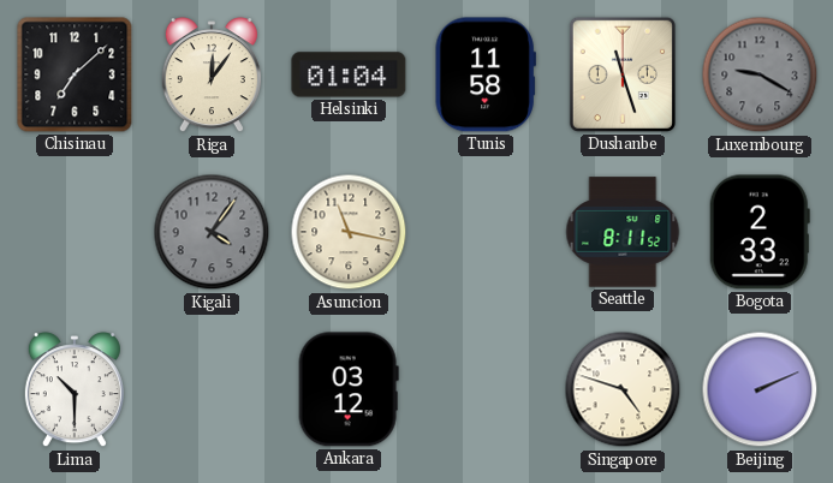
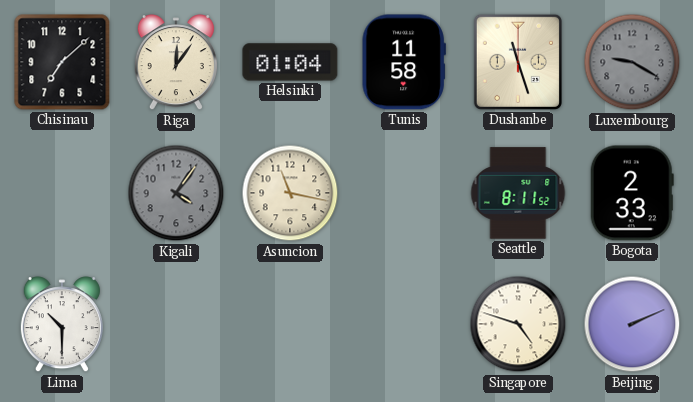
Ankara: 03:12 -> none
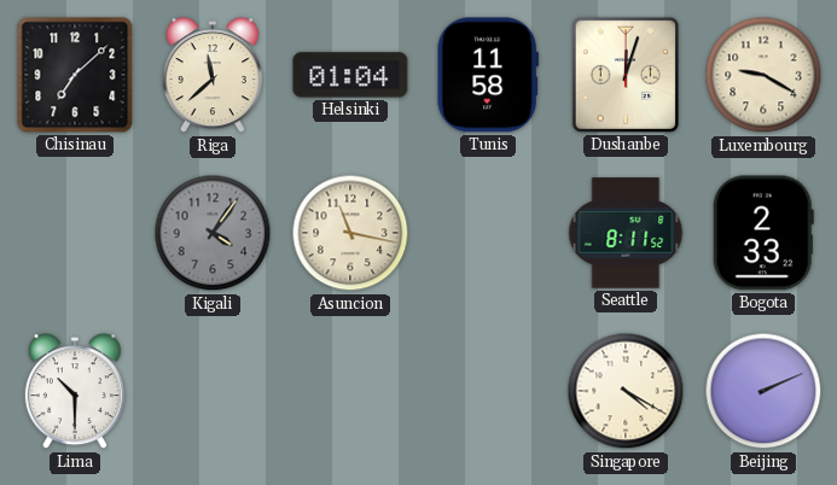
Riga: 12:06 -> 11:38
Dushanbe: 11:27 -> 12:03
Luxembourg dial: grey -> cream
Singapore: 4:48 -> 4:20
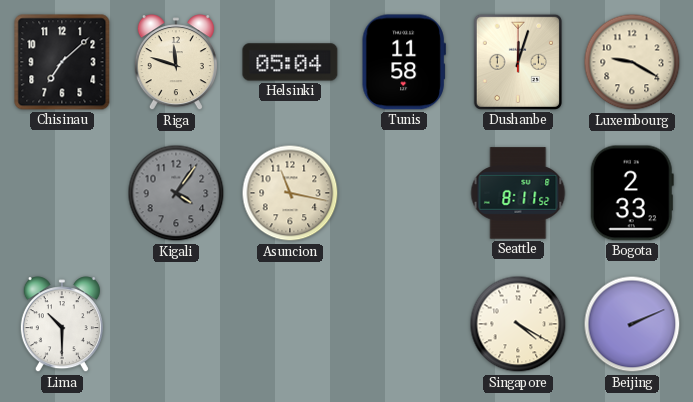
Riga: 11:38 -> 11:48
Helsinki: 01:04 -> 05:04
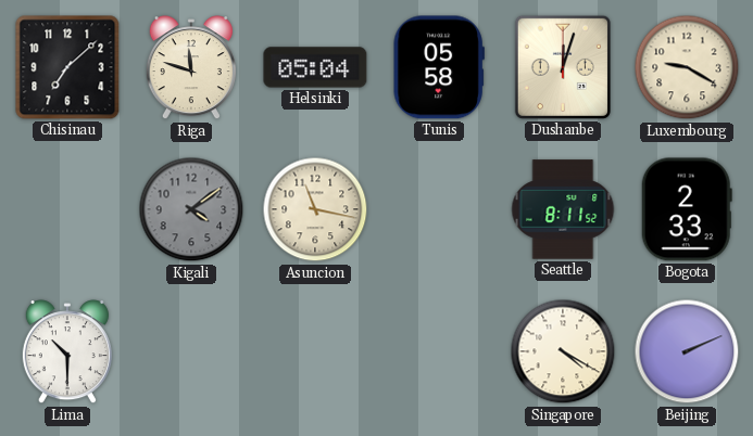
Tunis: 11:58 -> 05:58
Kigali: 4:06 -> 4:09
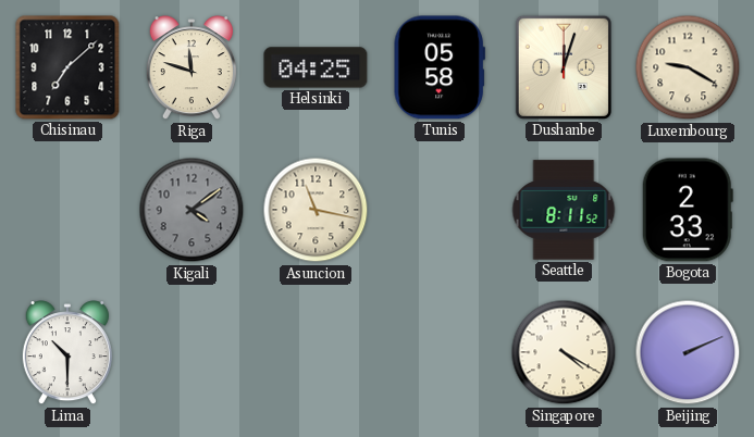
Helsinki: 05:04 -> 04:25
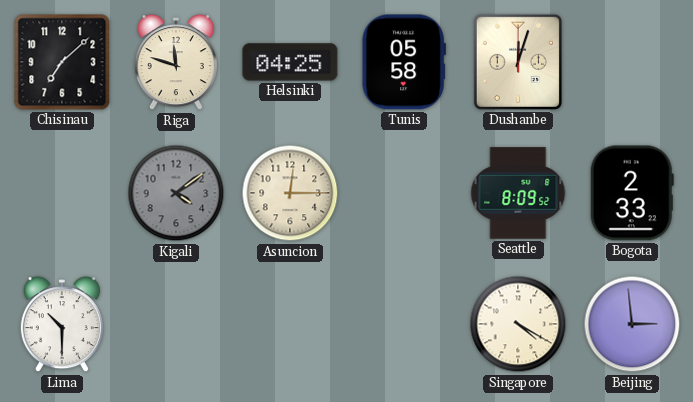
Luxembourg: 9:20 -> none
Asuncion: 11:17 -> 12:15
Seattle: 8:11 -> 8:09
Beijing: 2:11 -> 2:59
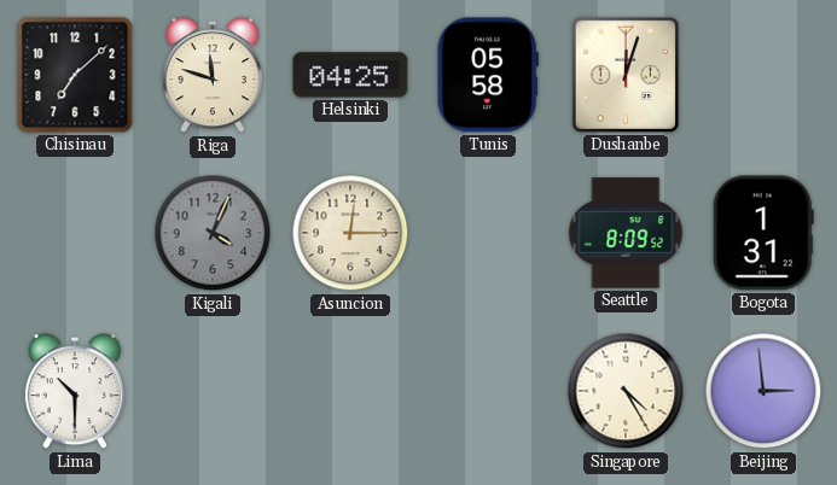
Kigali: 4:09 -> 4:04
Bogota: 2:33 -> 1:31
Singapore: 4:20 -> 4:25
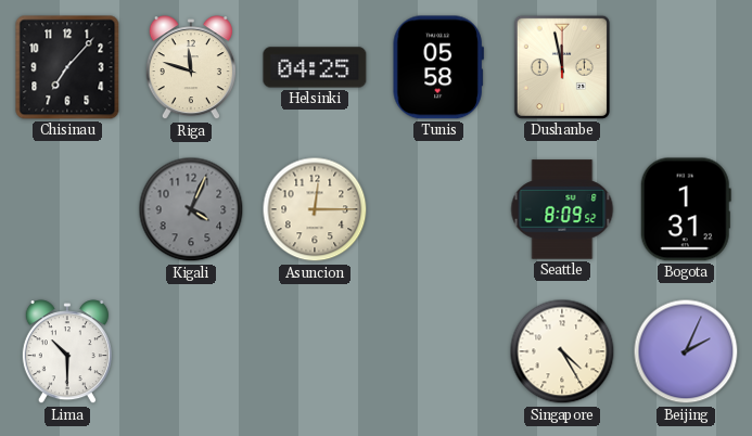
Chisinau: 7:08 -> 7:07
Dushanbe: 12:03 -> 11:58
Beijing: 2:59 -> 2:04
